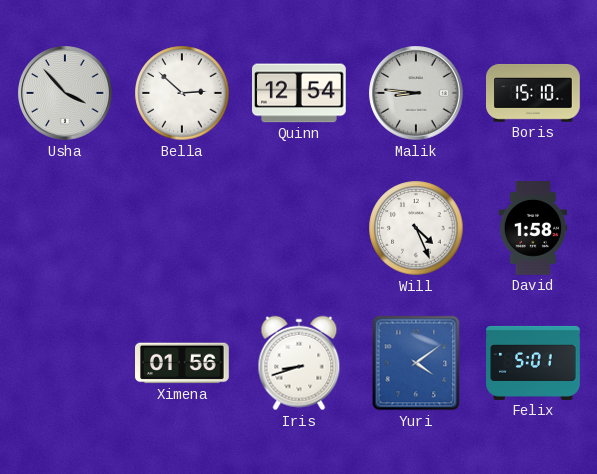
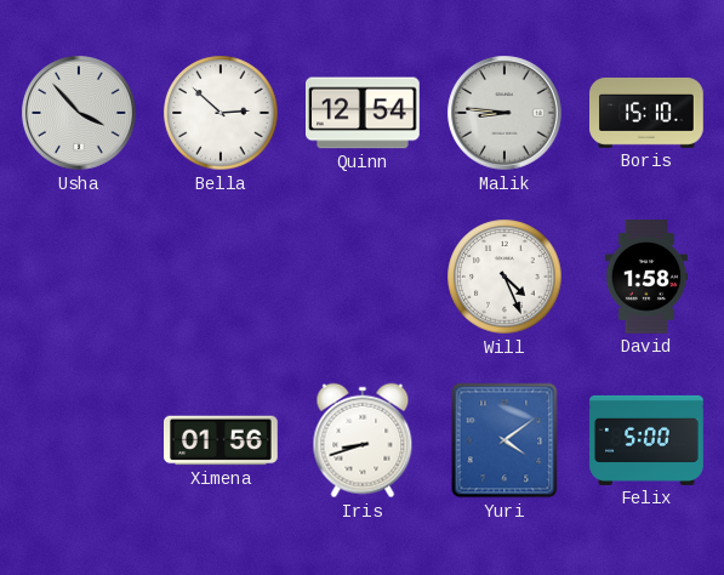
Felix: 5:01 -> 5:00
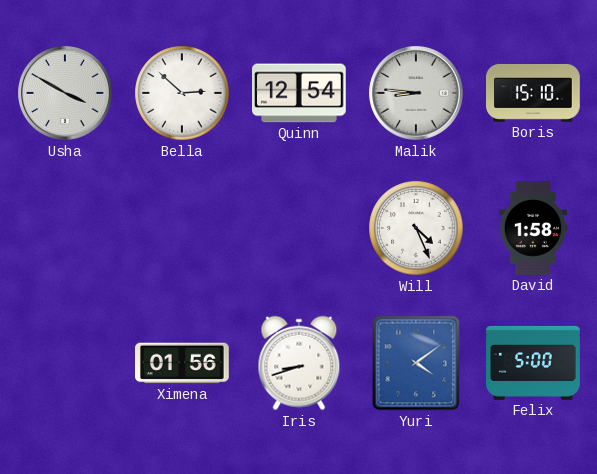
Usha: 3:53 -> 3:50
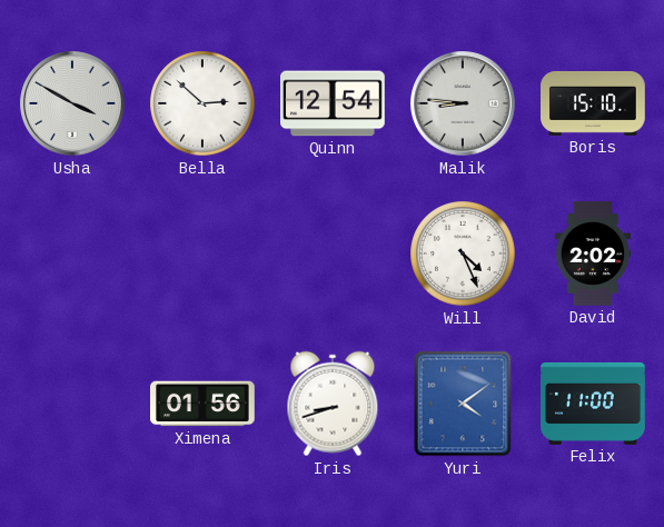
David: 1:58 -> 2:02
Felix: 5:00 -> 11:00
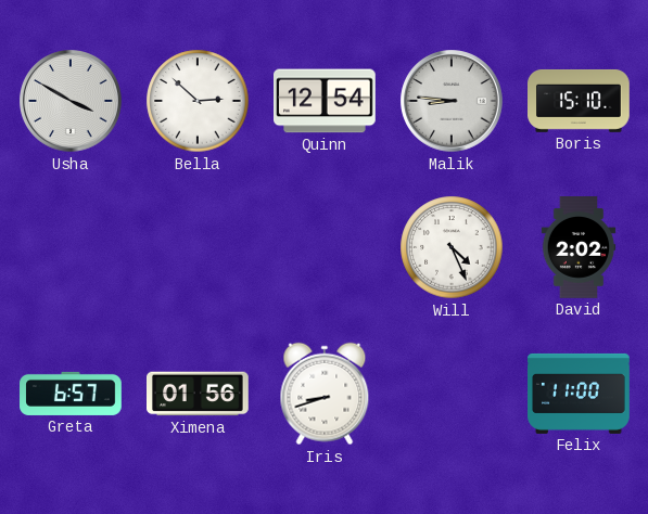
Greta: none -> 6:57
Yuri: 4:09 -> none
